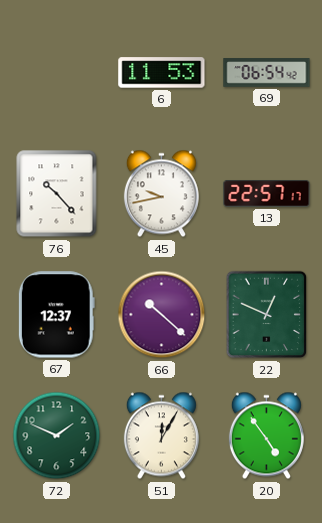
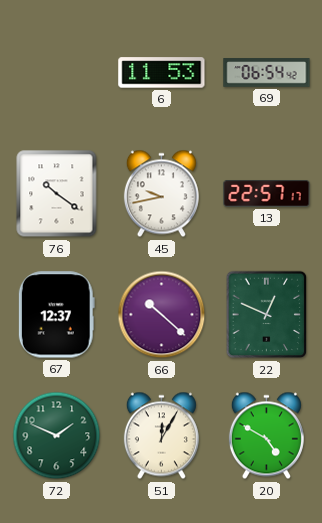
76: 10:23 -> 10:21
20: 4:54 -> 4:50
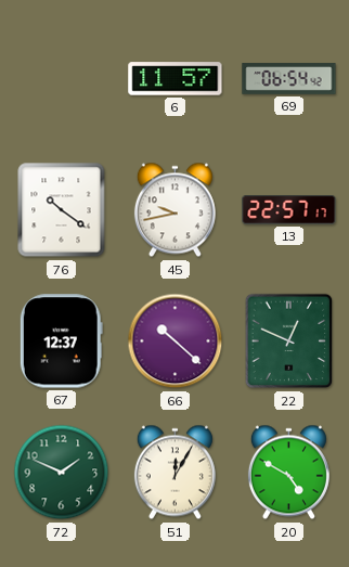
6: 11:53 -> 11:57
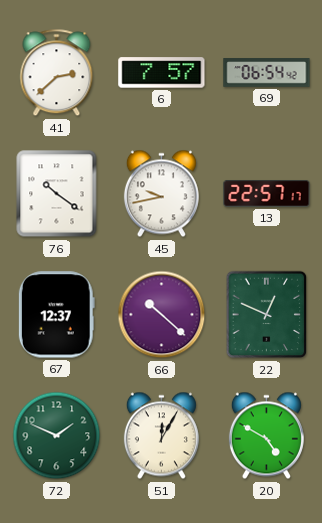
41: none -> 2:38
6: 11:57 -> 7:57
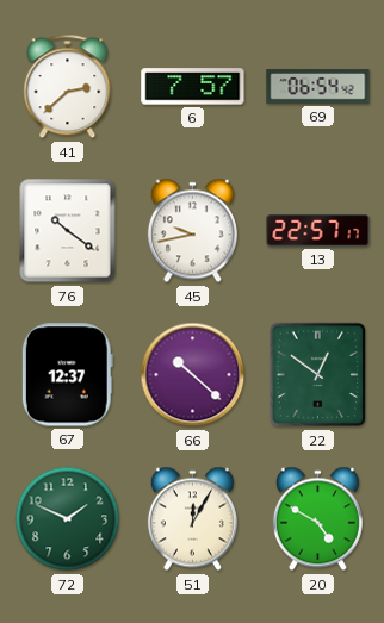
22: 12:49 -> 12:51
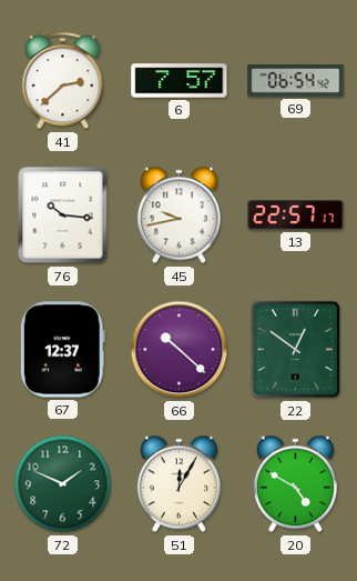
76: 10:21 -> 10:16
